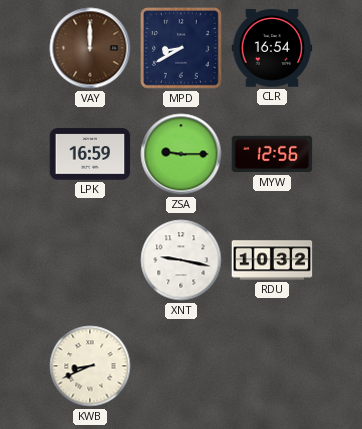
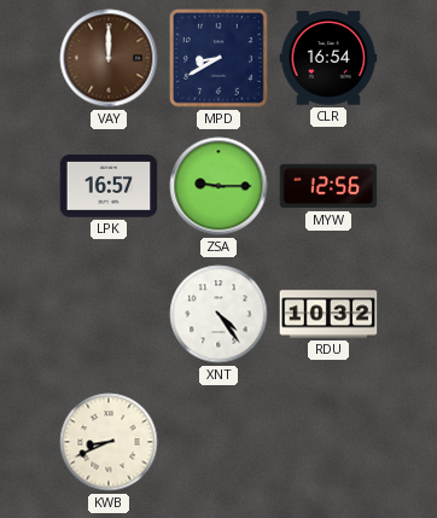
LPK: 16:59 -> 16:57
XNT: 9:17 -> 4:24
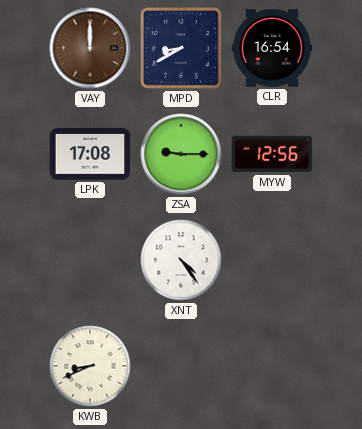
LPK: 16:57 -> 17:08
RDU: 10:32 -> none
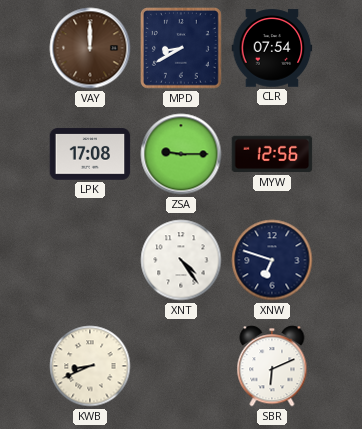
CLR: 16:54 -> 07:54
XNW: none -> 6:48
SBR: none -> 6:11
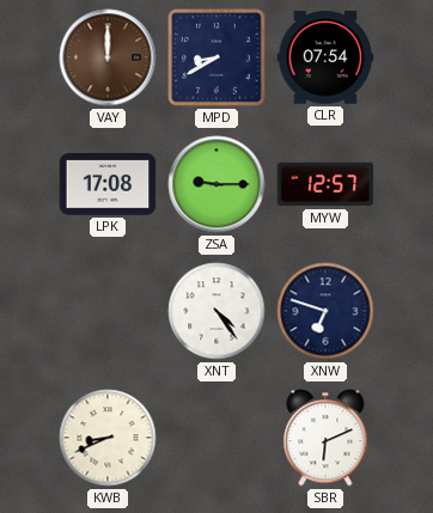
MYW: 12:56 -> 12:57
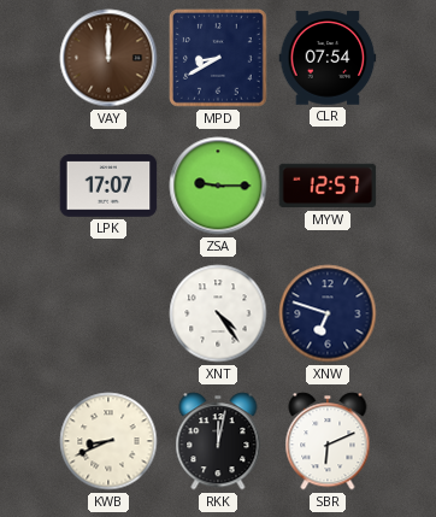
LPK: 17:08 -> 17:07
RKK: none -> 12:02
